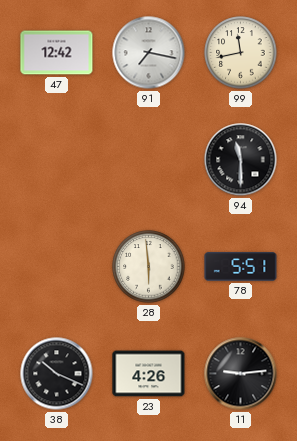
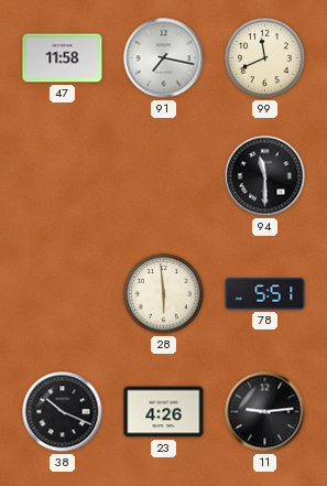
47: 12:42 -> 11:58
99: 11:43 -> 11:41
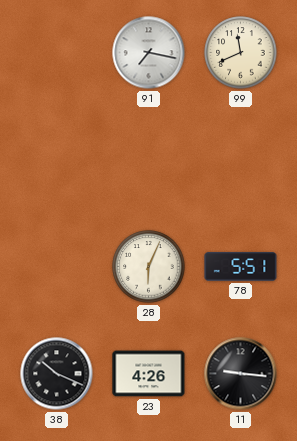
47: 11:58 -> none
94: 11:30 -> none
28: 5:59 -> 6:04
11: 9:14 -> 9:16
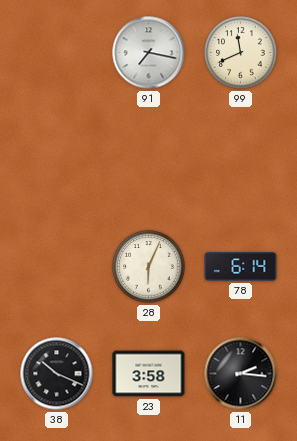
78: 5:51 -> 6:14
23: 4:26 -> 3:58
11: 9:16 -> 2:16
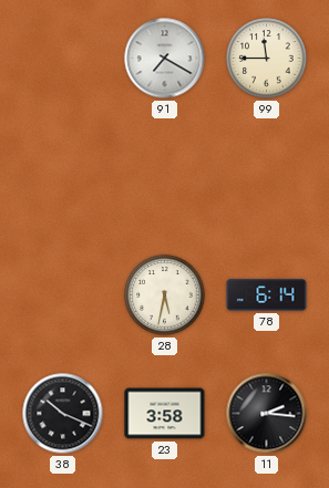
91: 7:17 -> 7:20
99: 11:41 -> 11:45
28: 6:04 -> 5:32
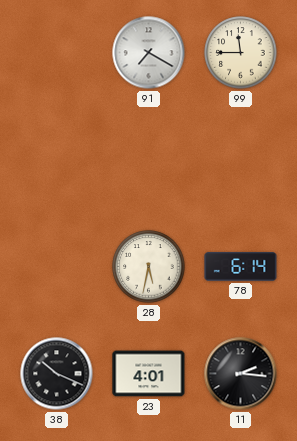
23: 3:58 -> 4:01
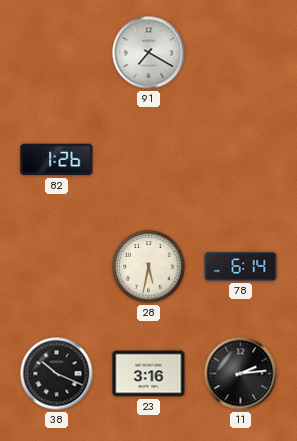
99: 11:45 -> none
82: none -> 1:26
23: 4:01 -> 3:16
11: 2:16 -> 2:14
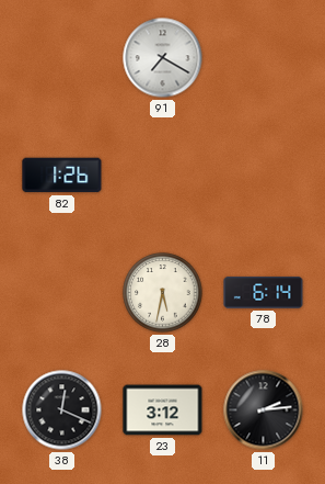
38: 10:19 -> 12:19
23: 3:16 -> 3:12
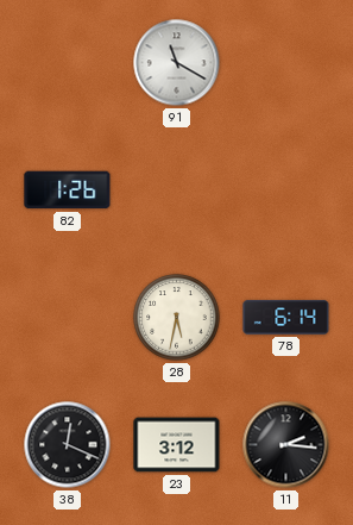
91: 7:20 -> 11:20
11: 2:14 -> 2:16
